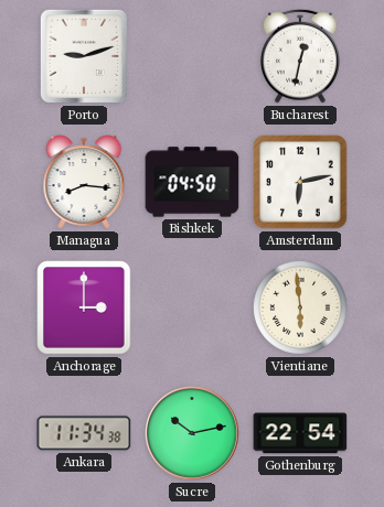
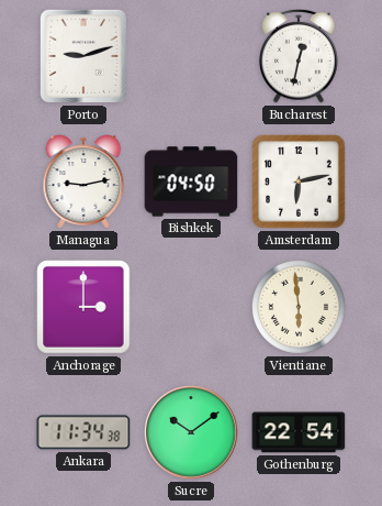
Managua: 8:16 -> 9:13
Sucre: 10:13 -> 10:09
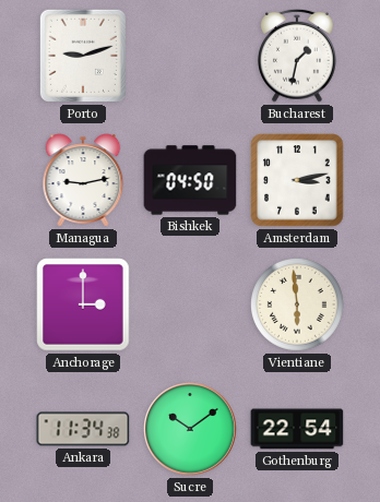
Bucharest: 12:32 -> 1:32
Amsterdam: 6:13 -> 3:13
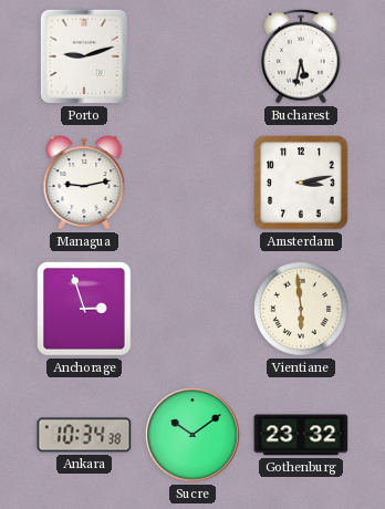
Bucharest: 1:32 -> 5:32
Bishkek: 04:50 -> none
Anchorage: 3:00 -> 2:57
Ankara: 11:34 -> 10:34
Gothenburg: 22:54 -> 23:32
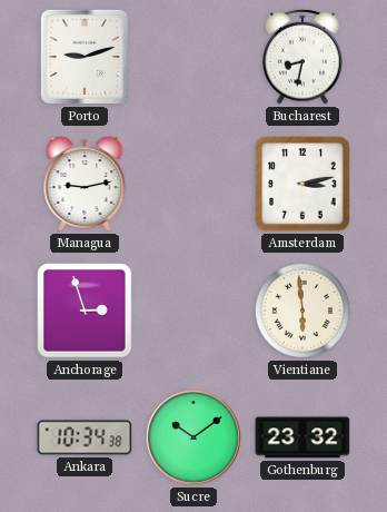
Bucharest: 5:32 -> 8:32
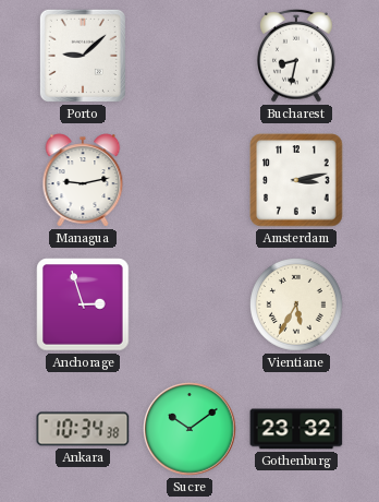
Porto: 9:12 -> 9:08
Vientiane: 5:59 -> 5:35
